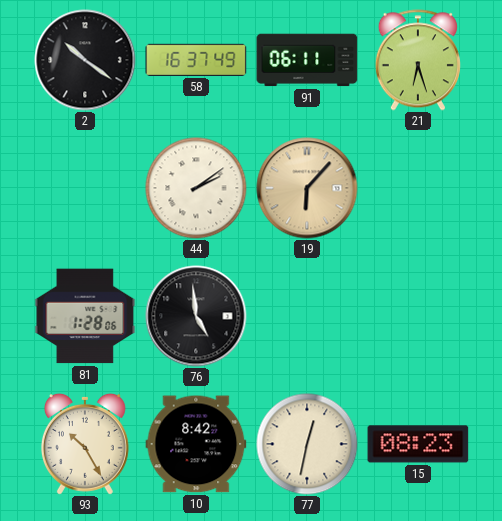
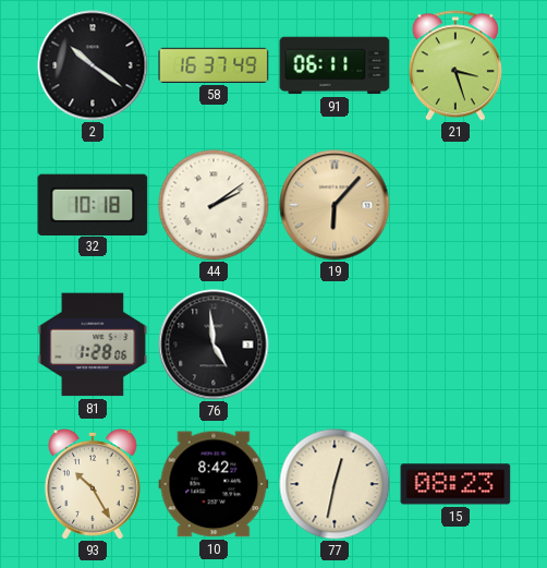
21: 6:27 -> 3:27
32: none -> 10:18
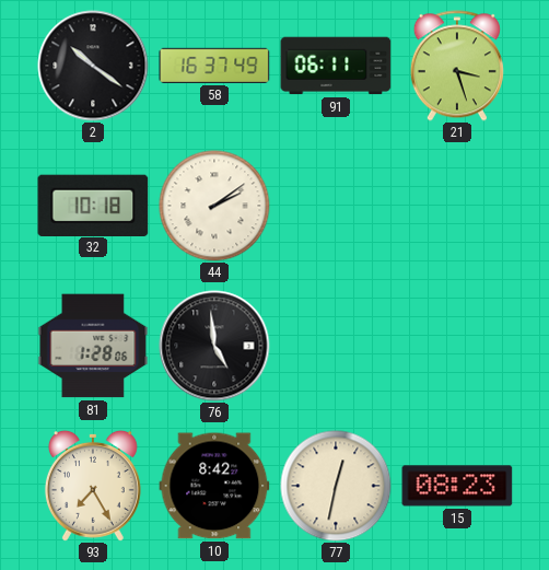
19: 6:07 -> none
93: 10:25 -> 7:25
